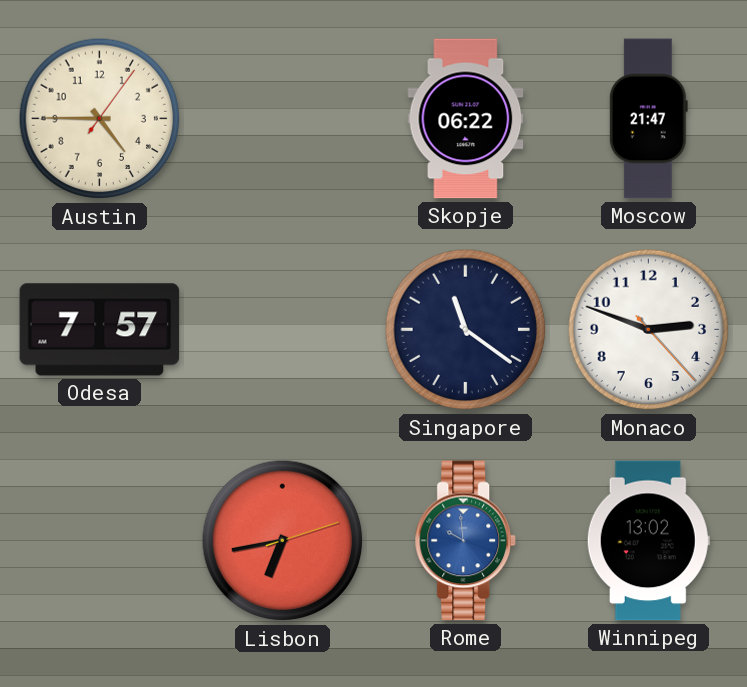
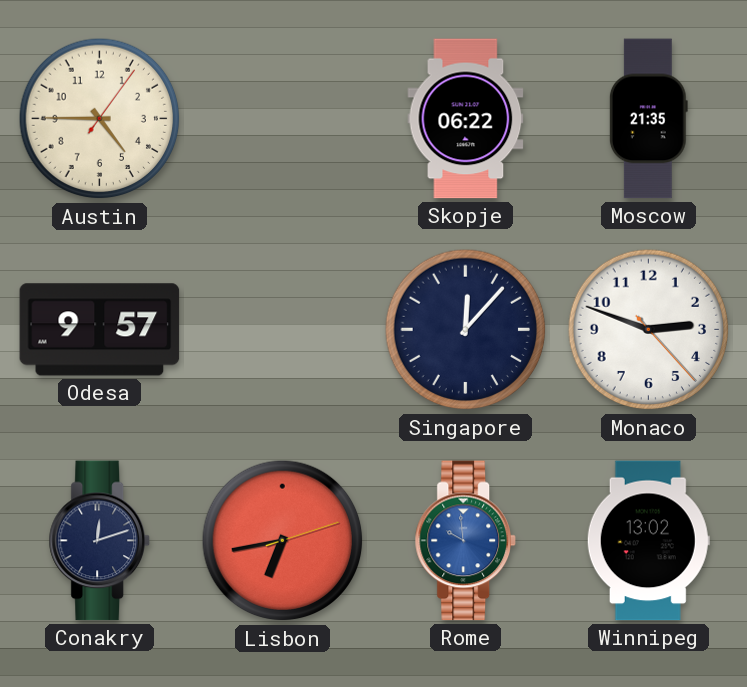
Moscow: 21:47 -> 21:35
Odesa: 7:57 -> 9:57
Singapore: 11:21 -> 12:07
Conakry: none -> 12:12
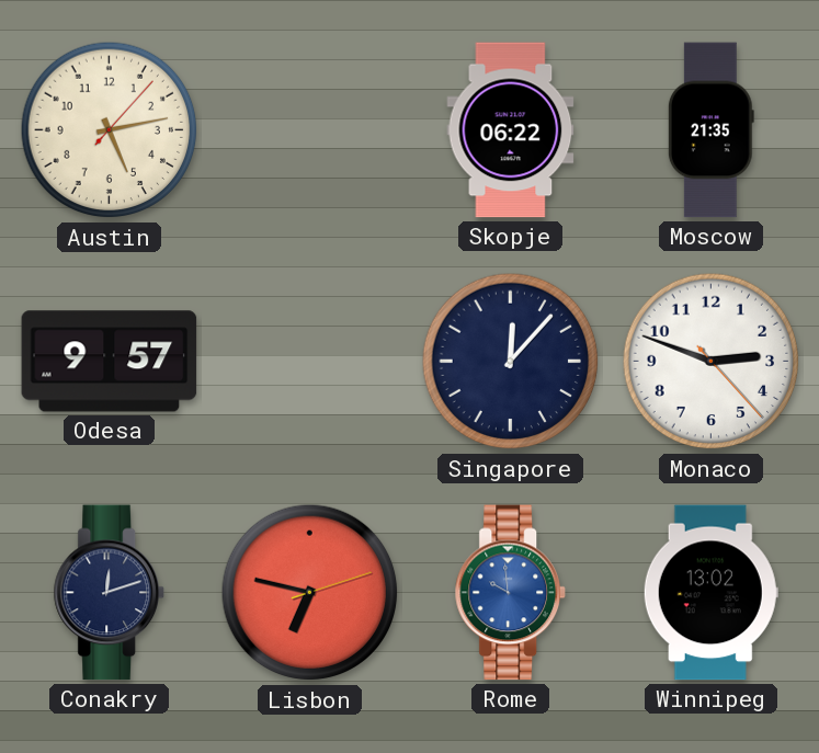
Austin: 4:45 -> 5:13
Lisbon: 6:43 -> 6:47
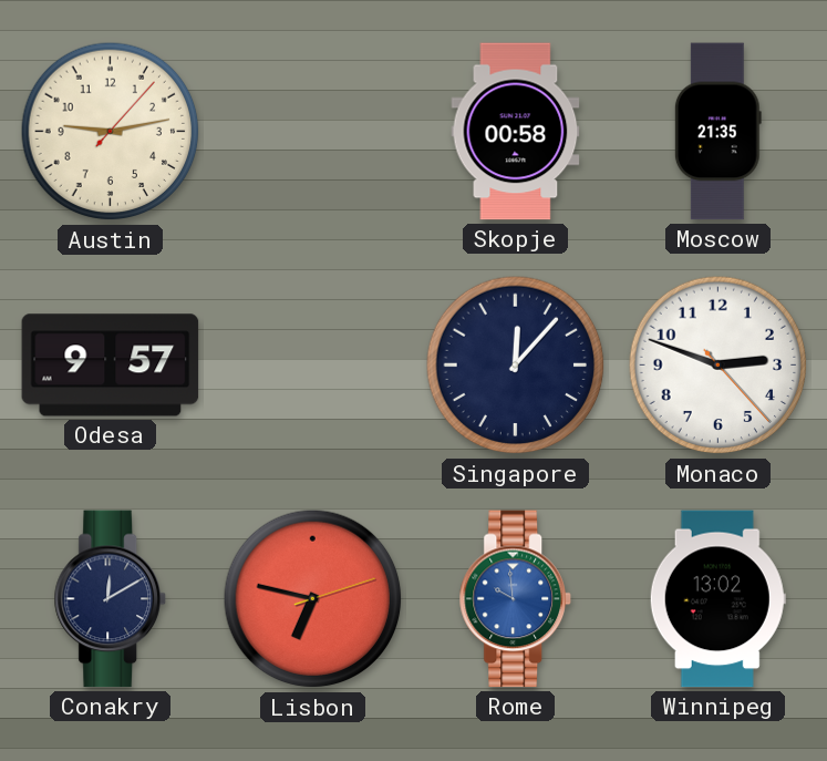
Austin: 5:13 -> 9:13
Skopje: 06:22 -> 00:58
Conakry: 12:12 -> 12:10
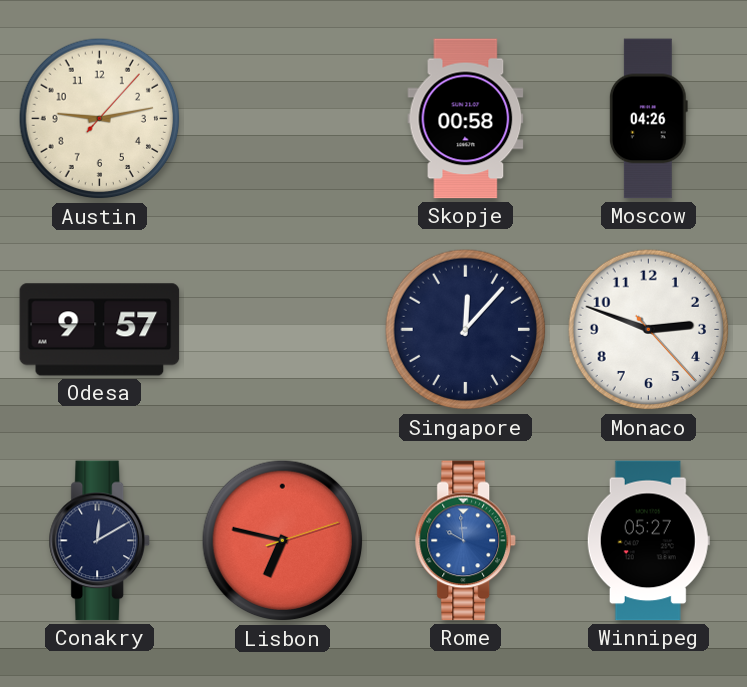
Moscow: 21:35 -> 04:26
Winnipeg: 13:02 -> 05:27
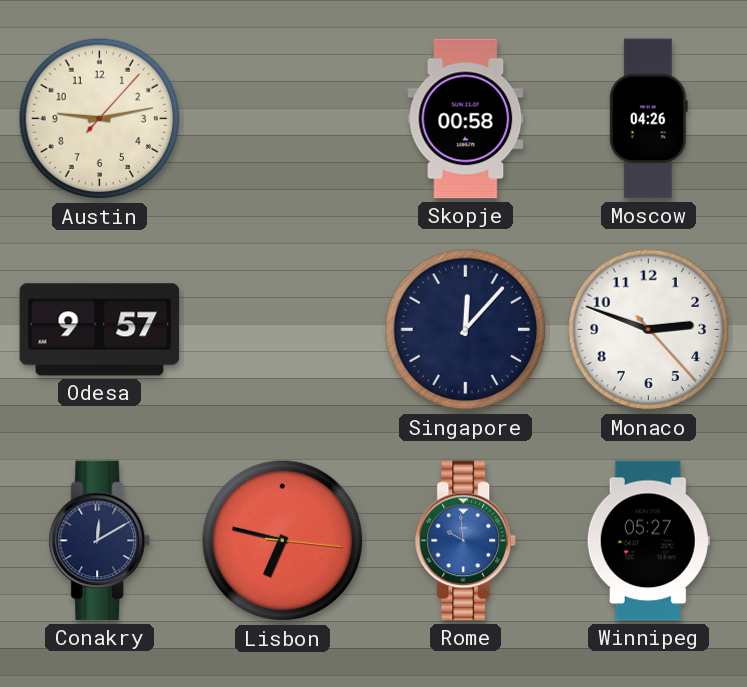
Lisbon: 6:47:12 -> 6:47:16
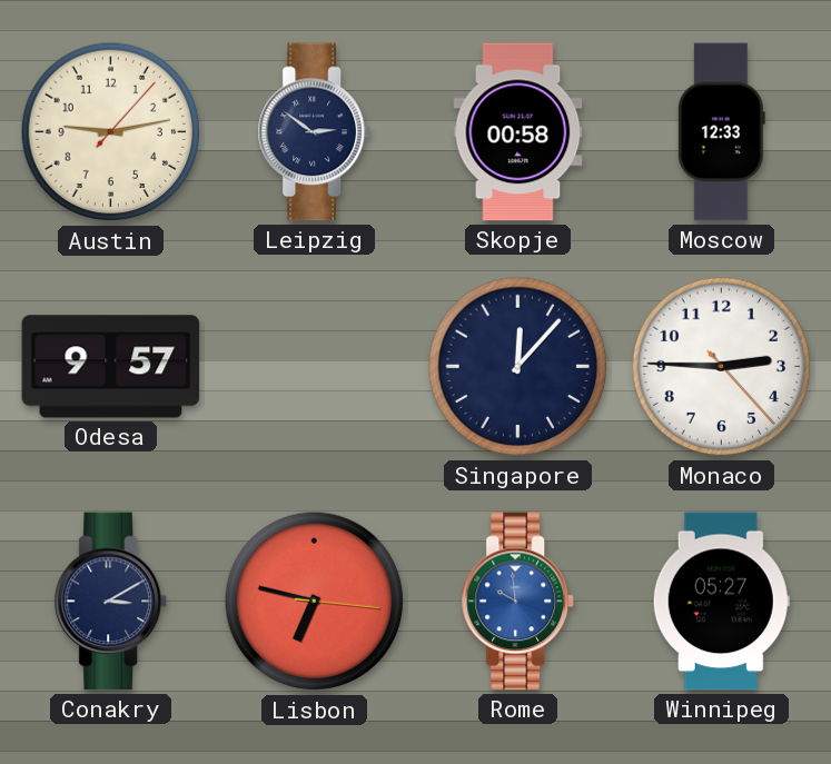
Leipzig: none -> 2:51
Moscow: 04:26 -> 12:33
Monaco: 2:48 -> 2:45
Conakry: 12:10 -> 3:10
